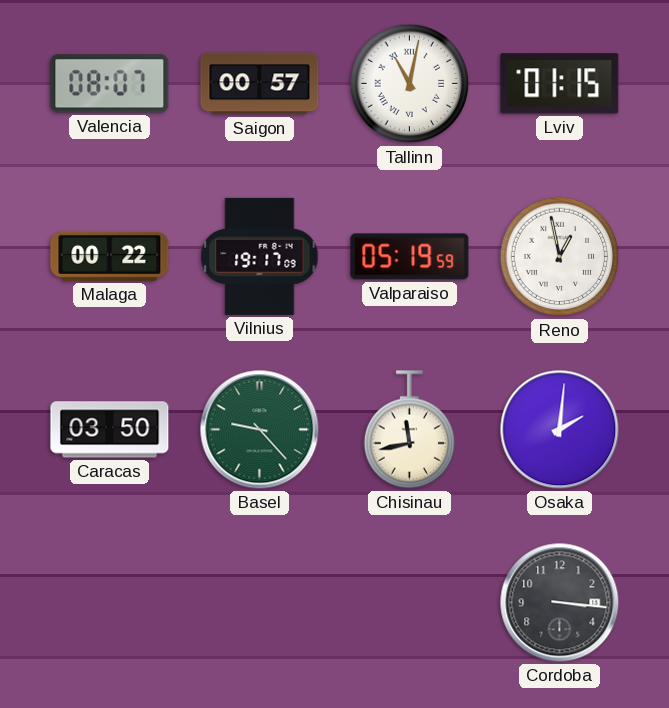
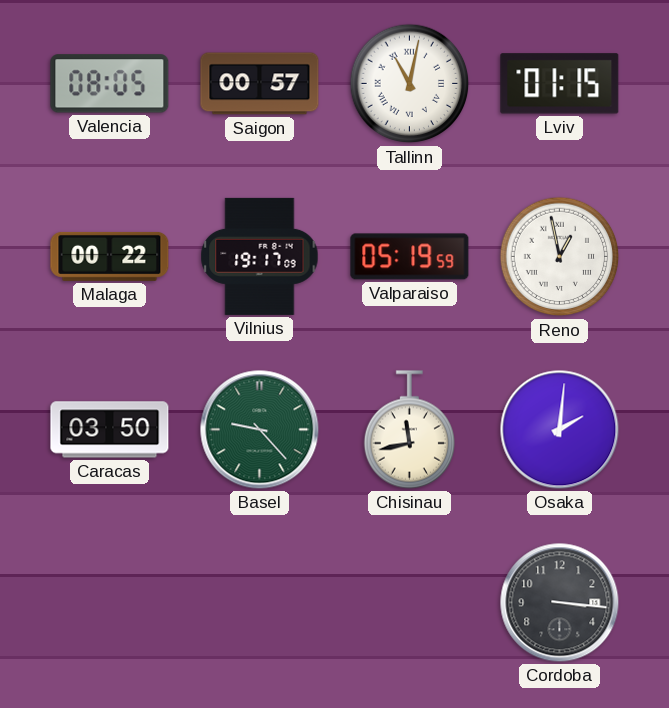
Valencia: 08:07 -> 08:05
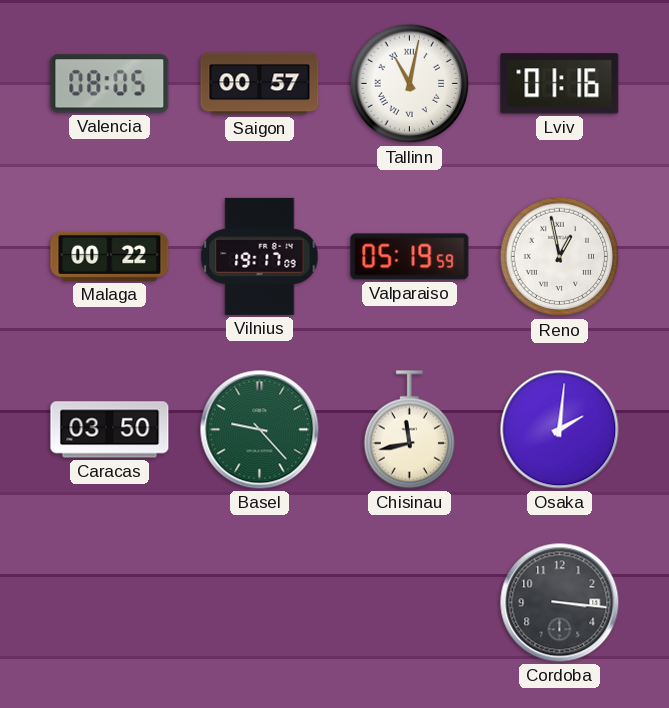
Lviv: 01:15 -> 01:16
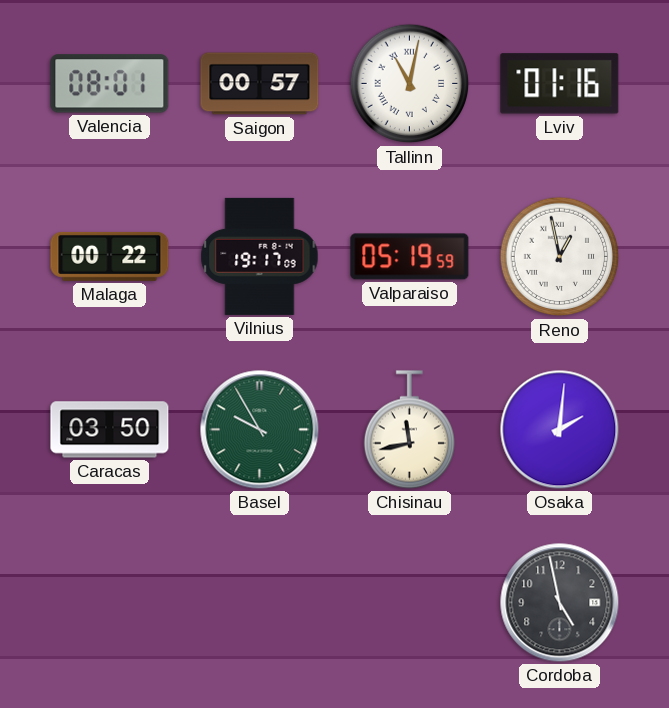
Valencia: 08:05 -> 08:01
Basel: 9:23 -> 9:55
Cordoba: 3:16 -> 4:58
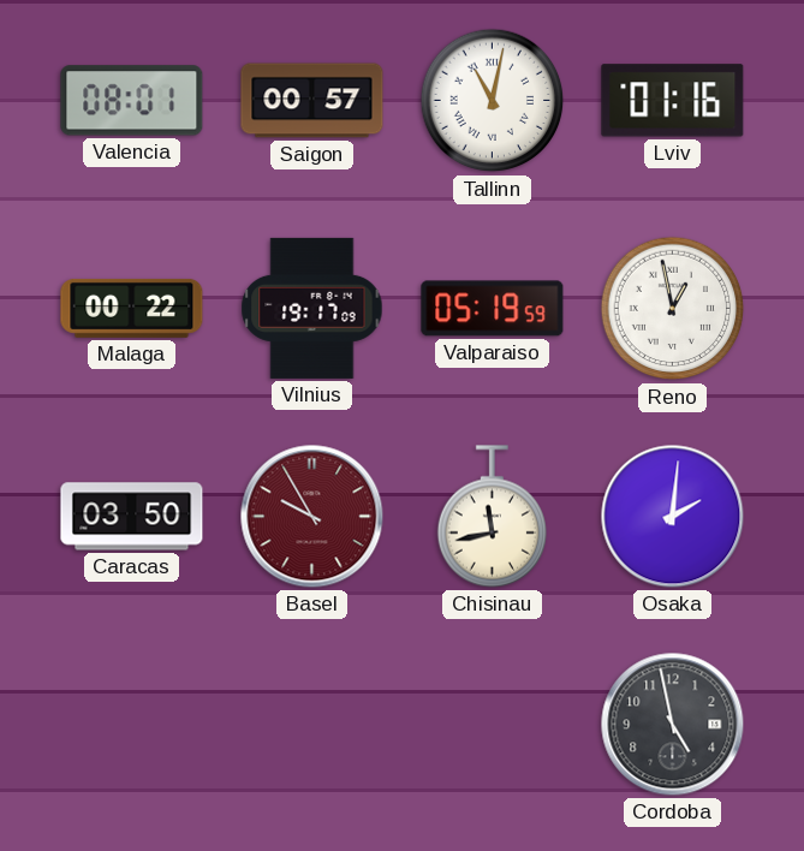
Basel dial: green -> burgundy
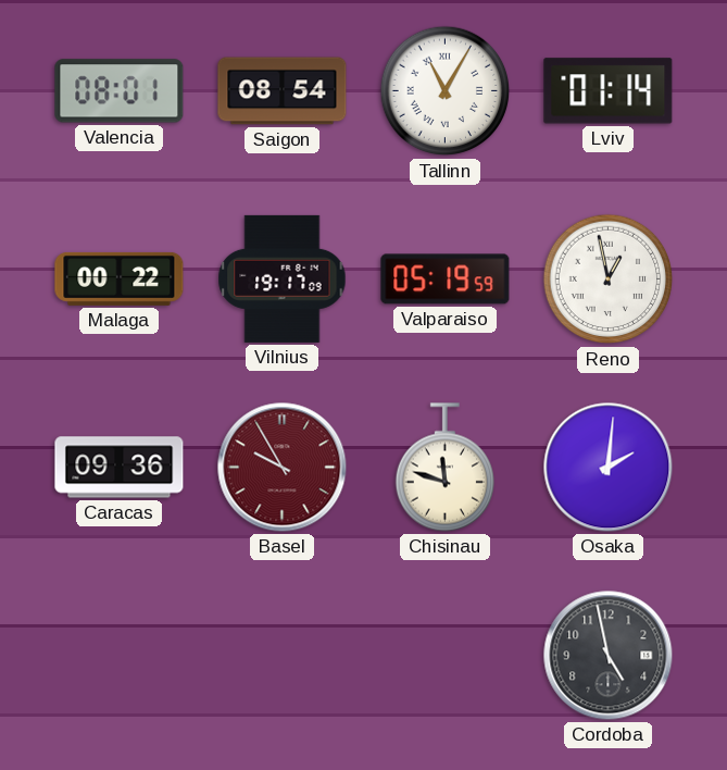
Saigon: 00:57 -> 08:54
Tallinn: 11:02 -> 11:05
Lviv: 01:16 -> 01:14
Caracas: 03:50 -> 09:36
Chisinau: 11:43 -> 11:48
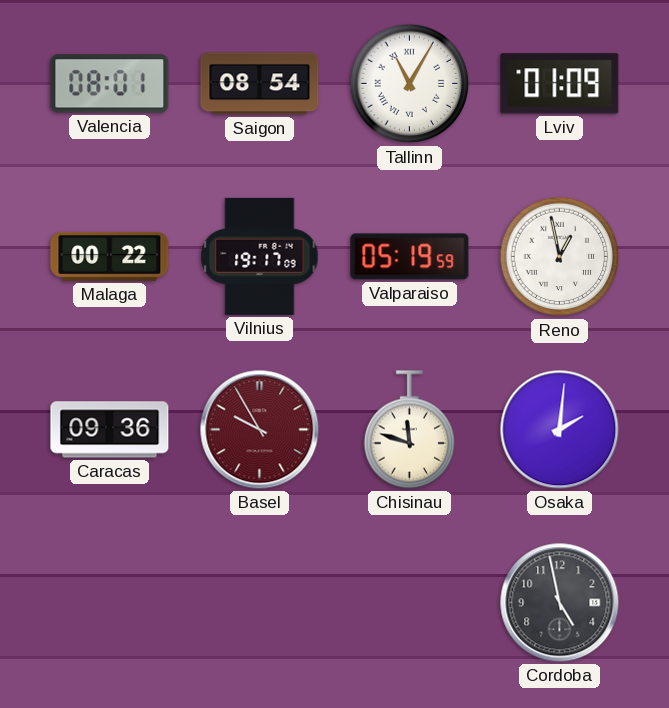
Lviv: 01:14 -> 01:09
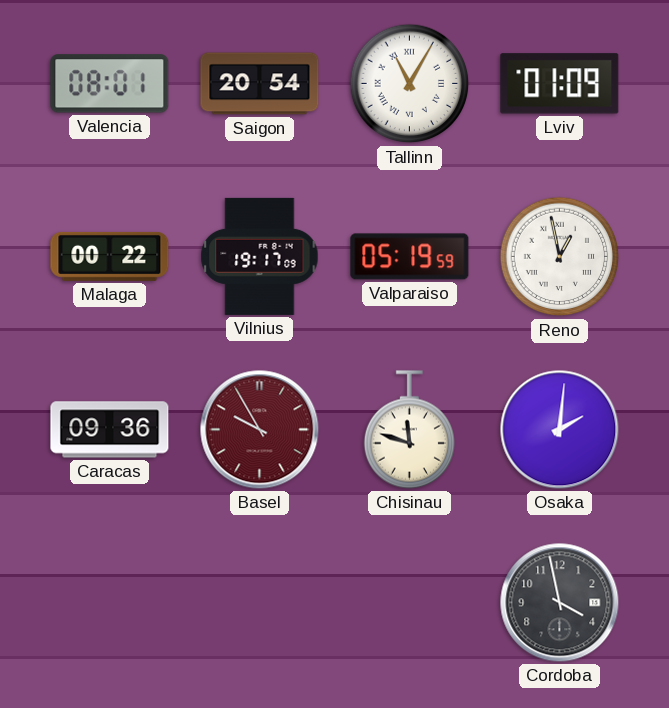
Saigon: 08:54 -> 20:54
Cordoba: 4:58 -> 3:58
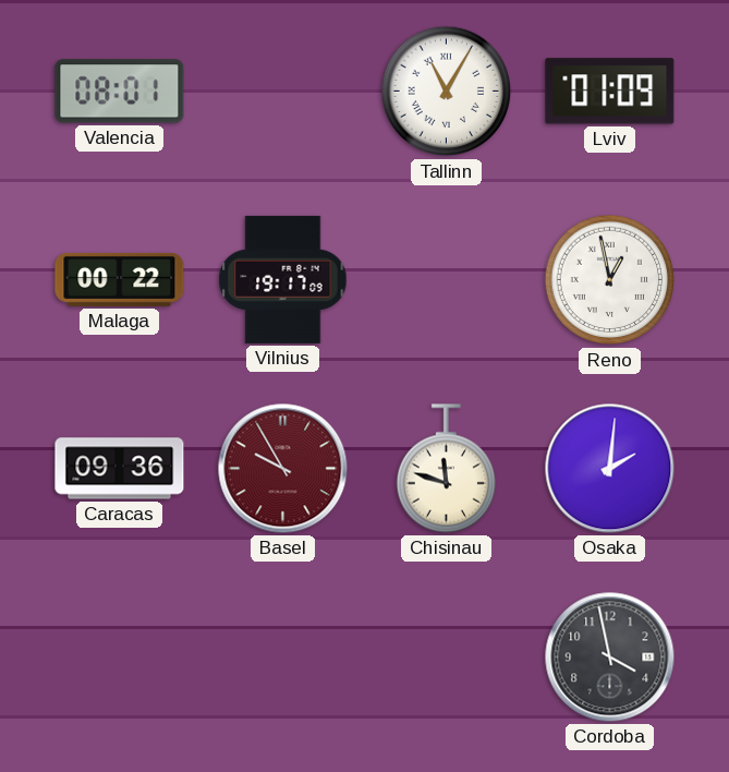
Saigon: 20:54 -> none
Valparaiso: 05:19 -> none
